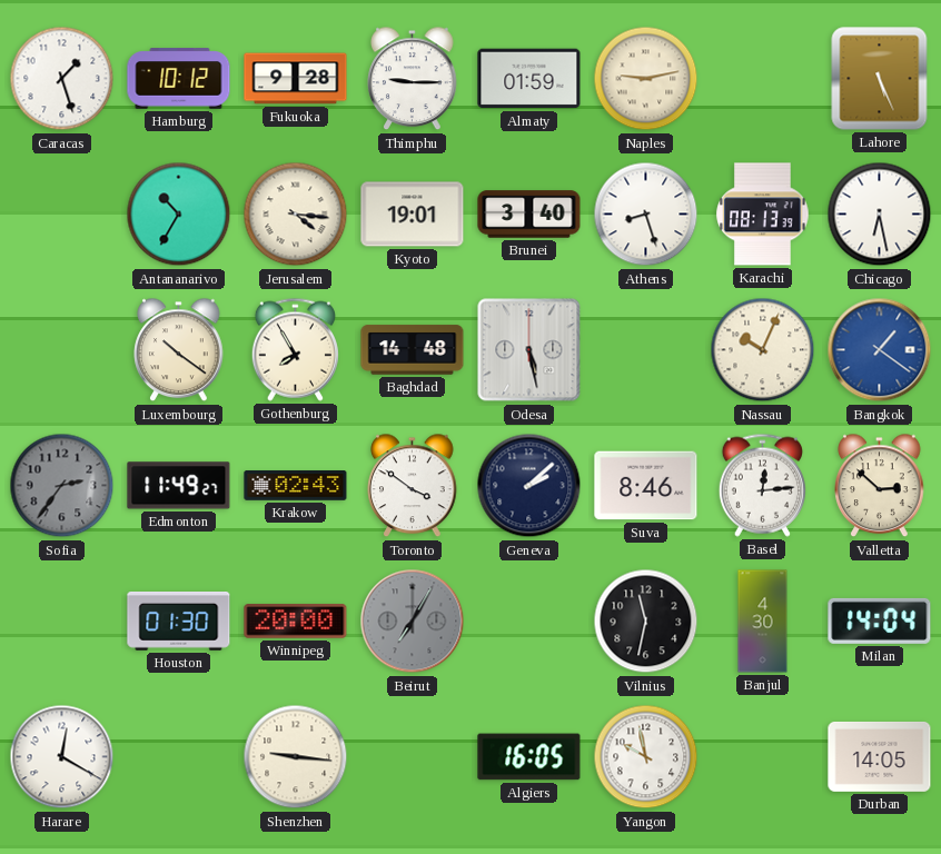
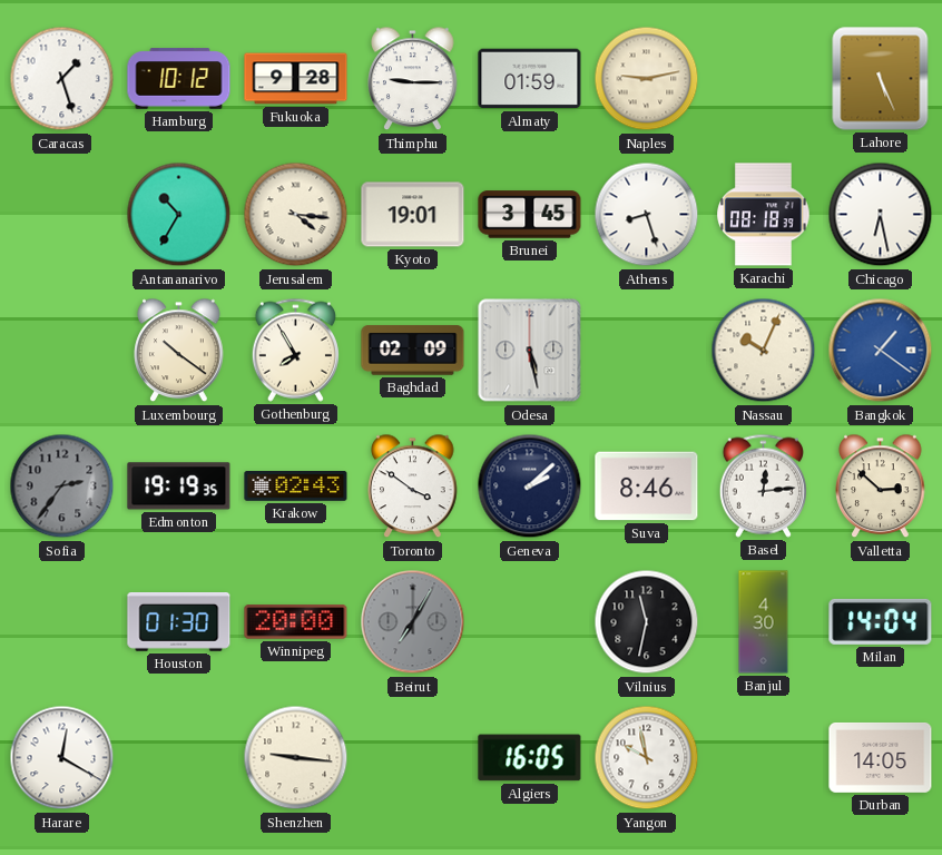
Brunei: 3:40 -> 3:45
Karachi: 08:13 -> 08:18
Baghdad: 14:48 -> 02:09
Edmonton: 11:49 -> 19:19
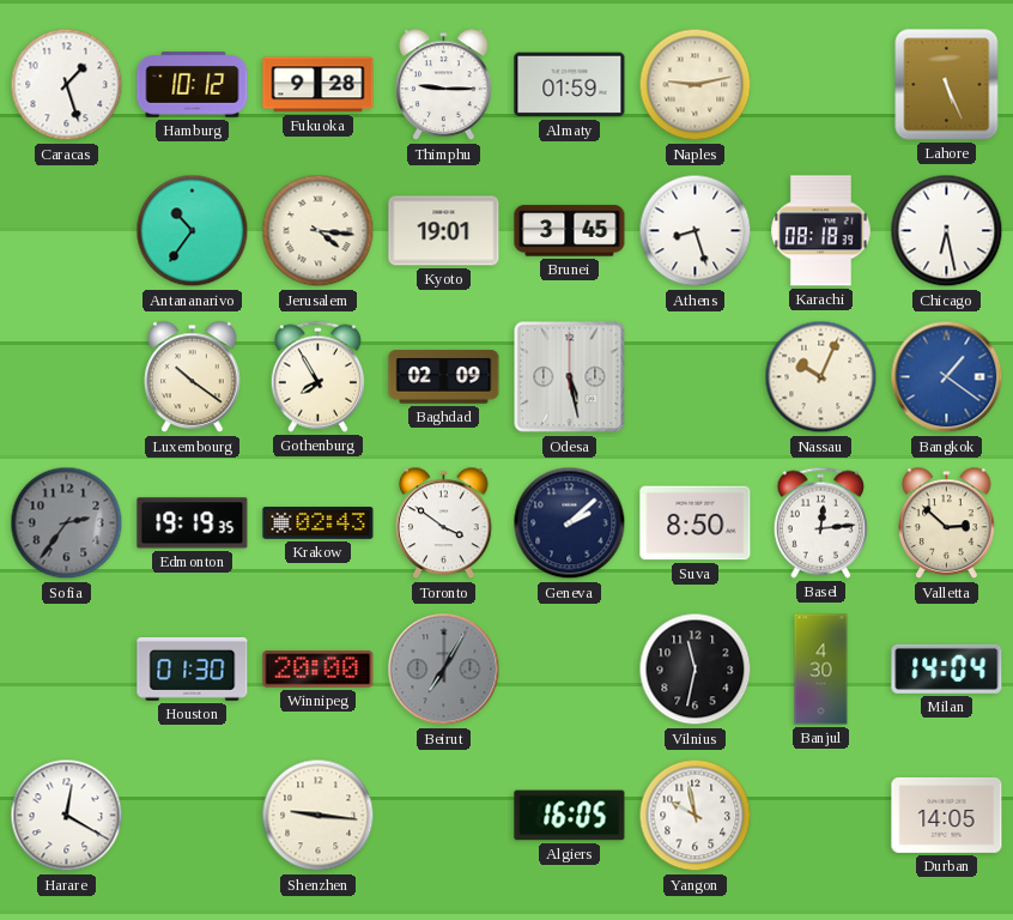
Antananarivo: 10:35 -> 10:36
Suva: 8:46 -> 8:50
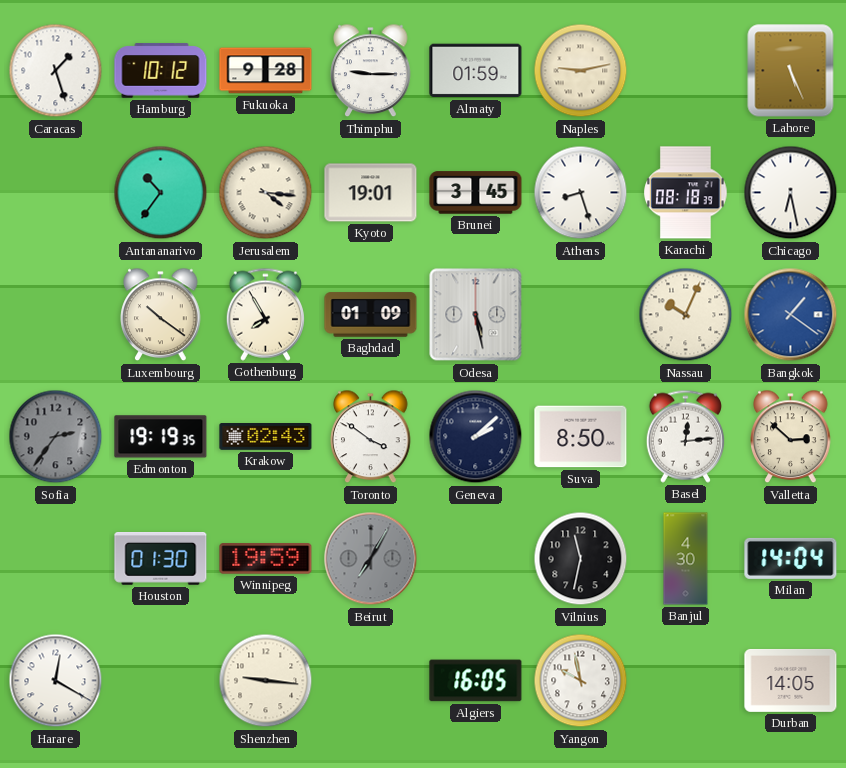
Baghdad: 02:09 -> 01:09
Winnipeg: 20:00 -> 19:59
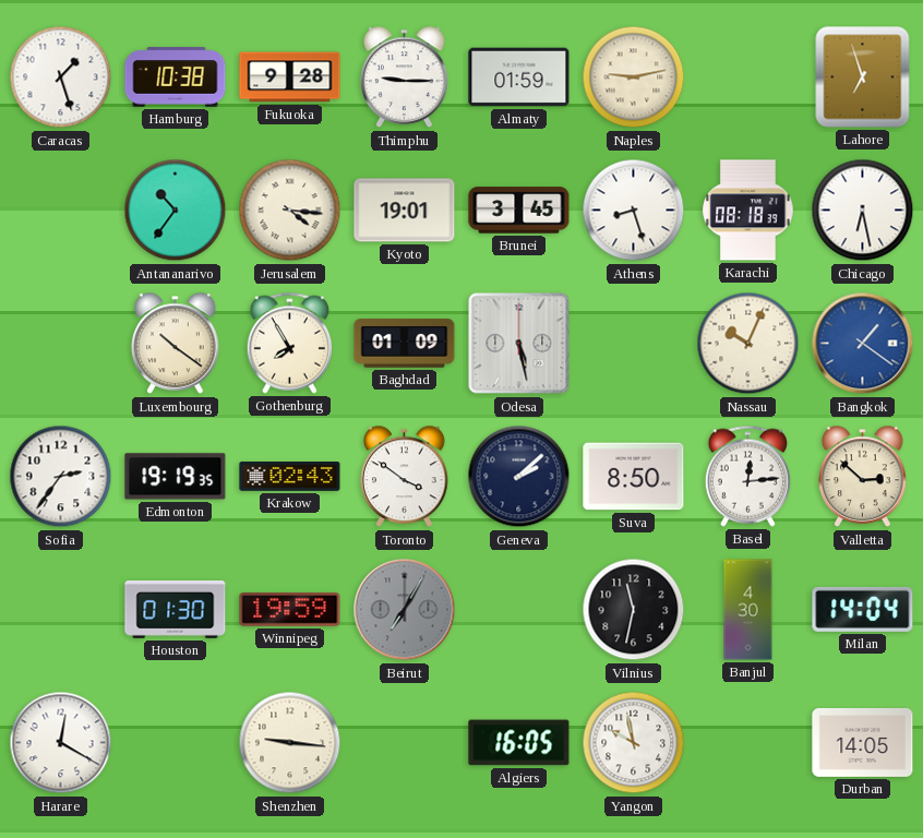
Hamburg: 10:12 -> 10:38
Lahore: 5:26 -> 6:57
Sofia dial: grey -> white
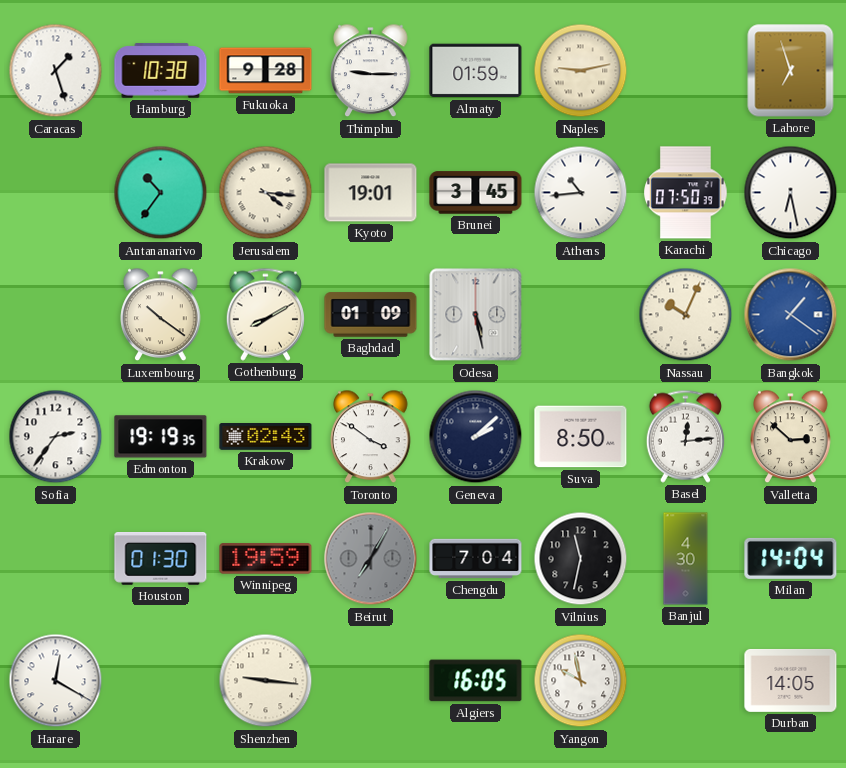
Athens: 8:27 -> 10:44
Karachi: 08:18 -> 07:50
Gothenburg: 7:55 -> 8:10
Chengdu: none -> 7:04
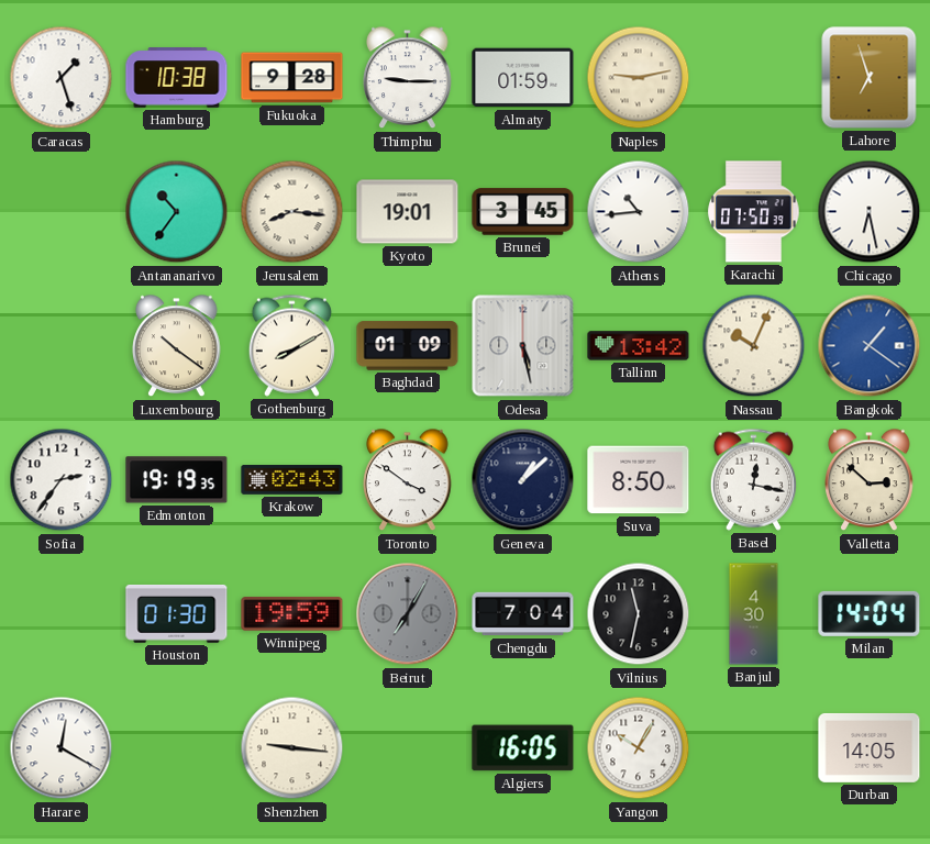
Jerusalem: 4:16 -> 8:16
Tallinn: none -> 13:42
Geneva: 2:08 -> 1:08
Basel: 12:14 -> 12:17
Yangon: 9:58 -> 10:05
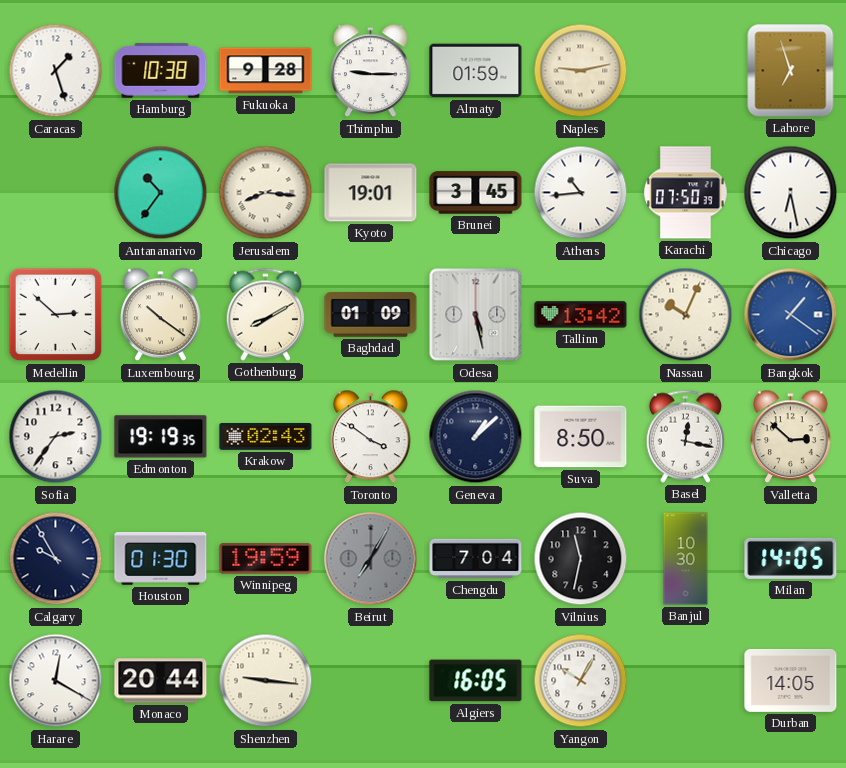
Medellin: none -> 2:52
Calgary: none -> 9:55
Banjul: 4:30 -> 10:30
Milan: 14:04 -> 14:05
Monaco: none -> 20:44
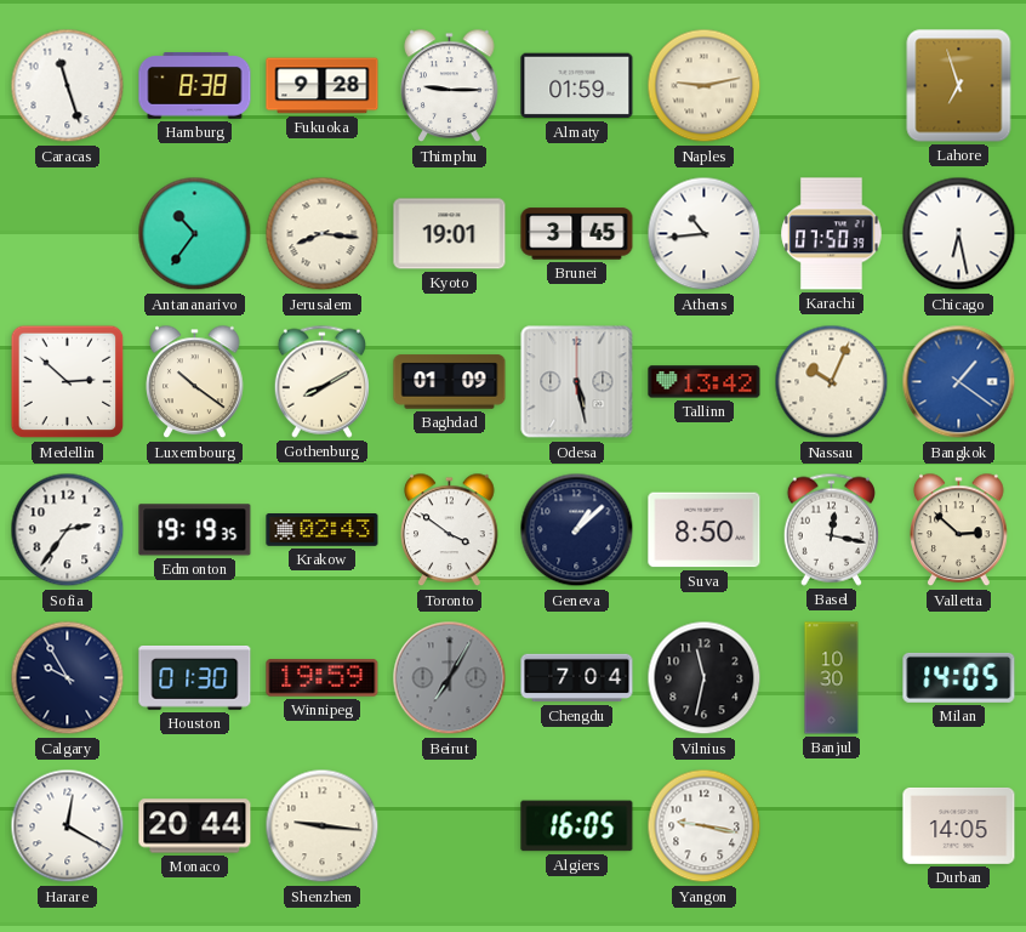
Caracas: 1:27 -> 11:27
Hamburg: 10:38 -> 8:38
Yangon: 10:05 -> 9:17
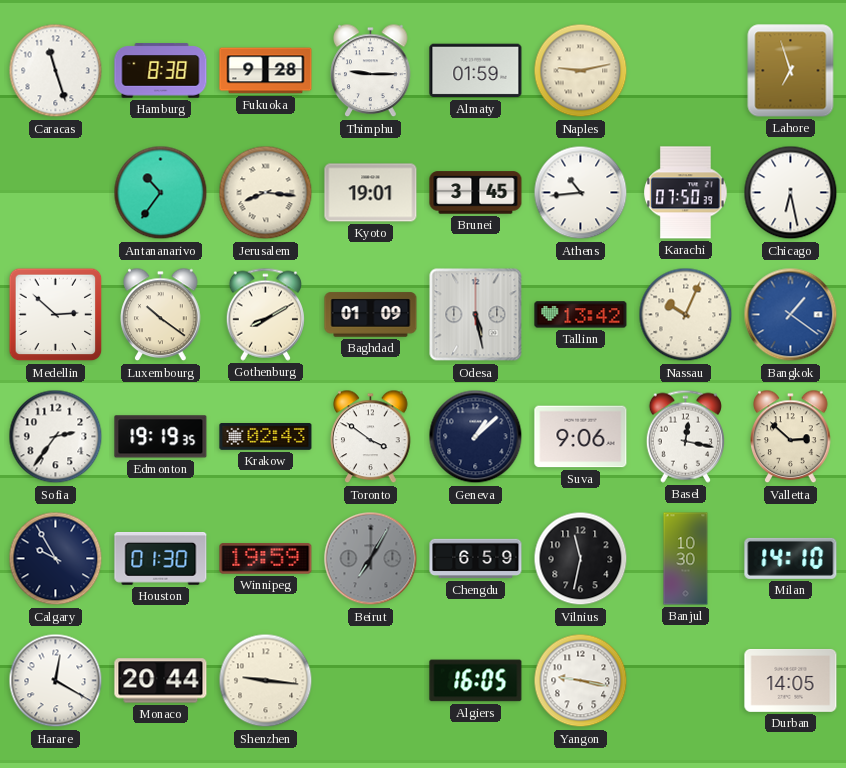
Suva: 8:50 -> 9:06
Chengdu: 7:04 -> 6:59
Milan: 14:05 -> 14:10
